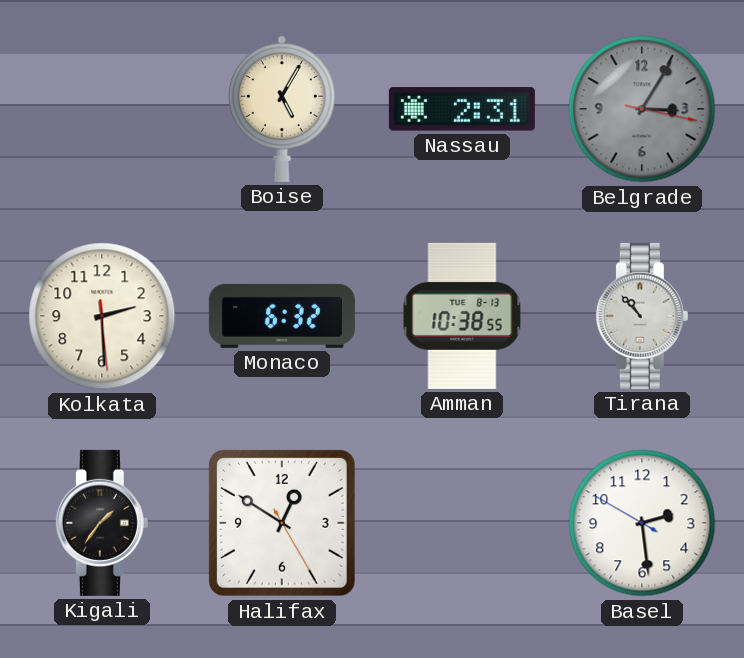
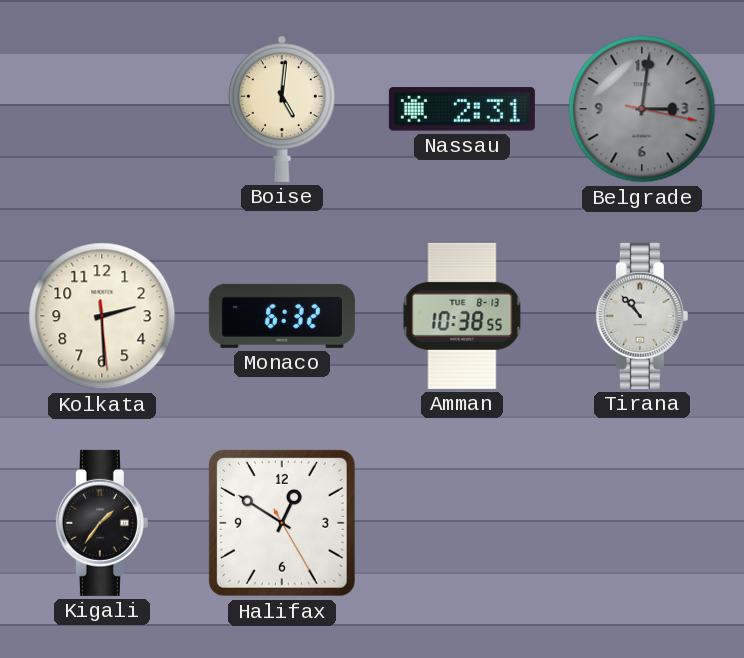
Boise: 5:05 -> 5:01
Belgrade: 3:05 -> 3:01
Basel: 2:28 -> none
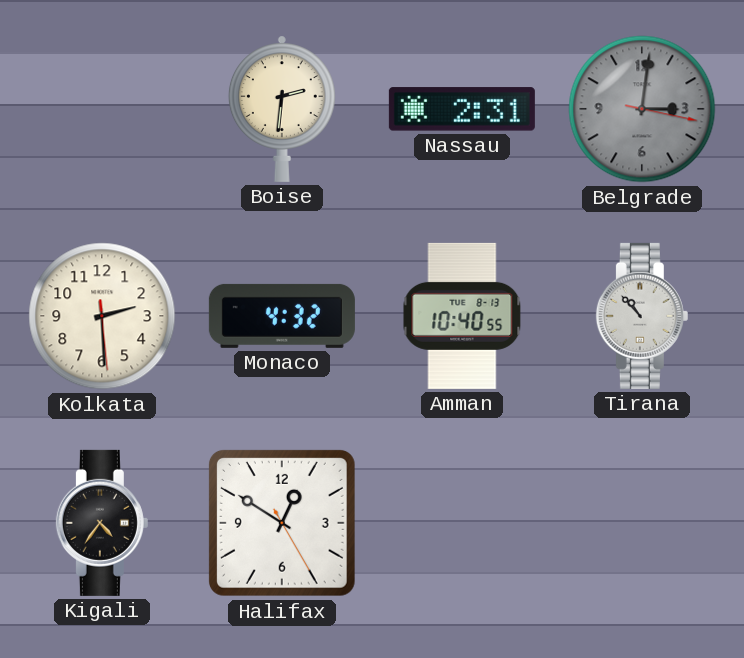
Boise: 5:01 -> 2:31
Monaco: 6:32 -> 4:32
Amman: 10:38 -> 10:40
Kigali: 1:36 -> 4:36
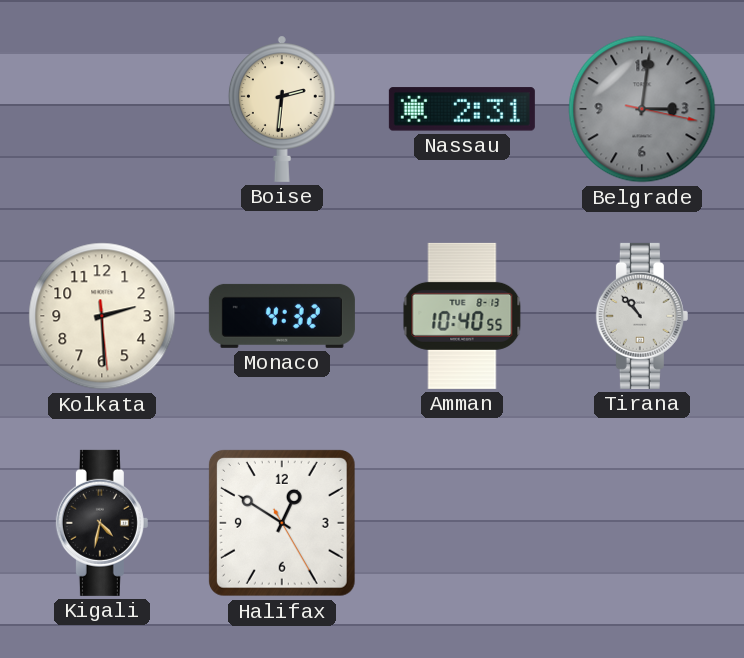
Kigali: 4:36 -> 4:32
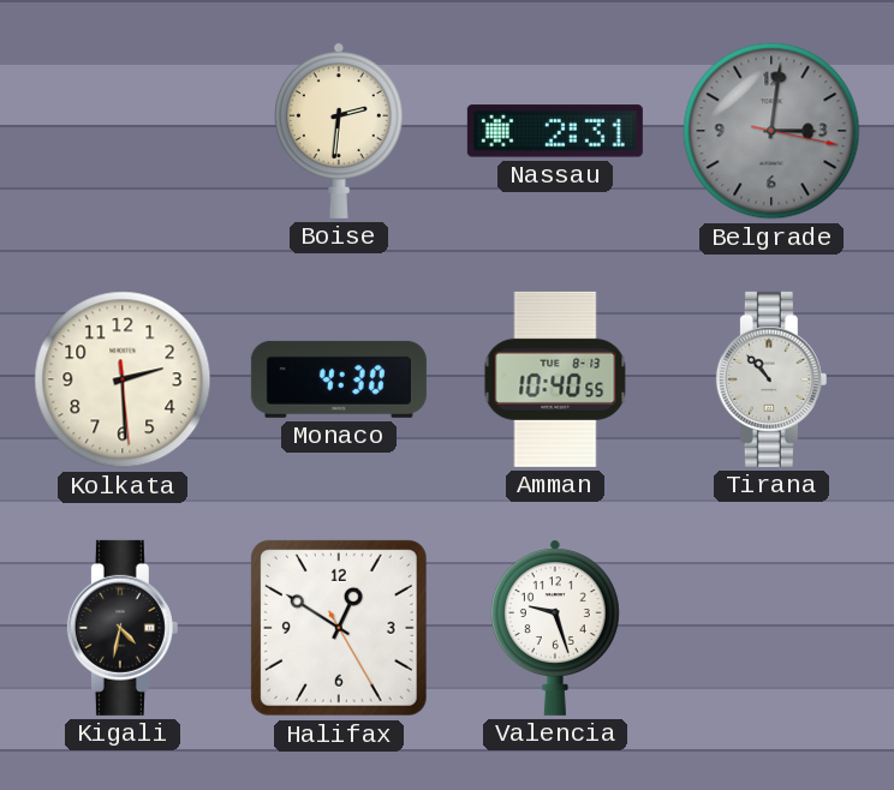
Monaco: 4:32 -> 4:30
Valencia: none -> 9:27
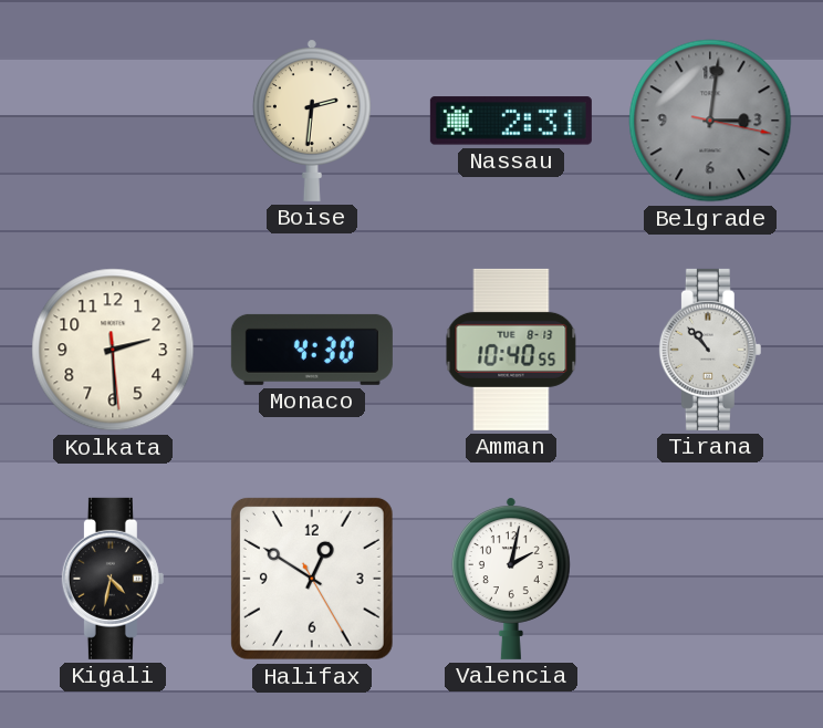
Valencia: 9:27 -> 2:02
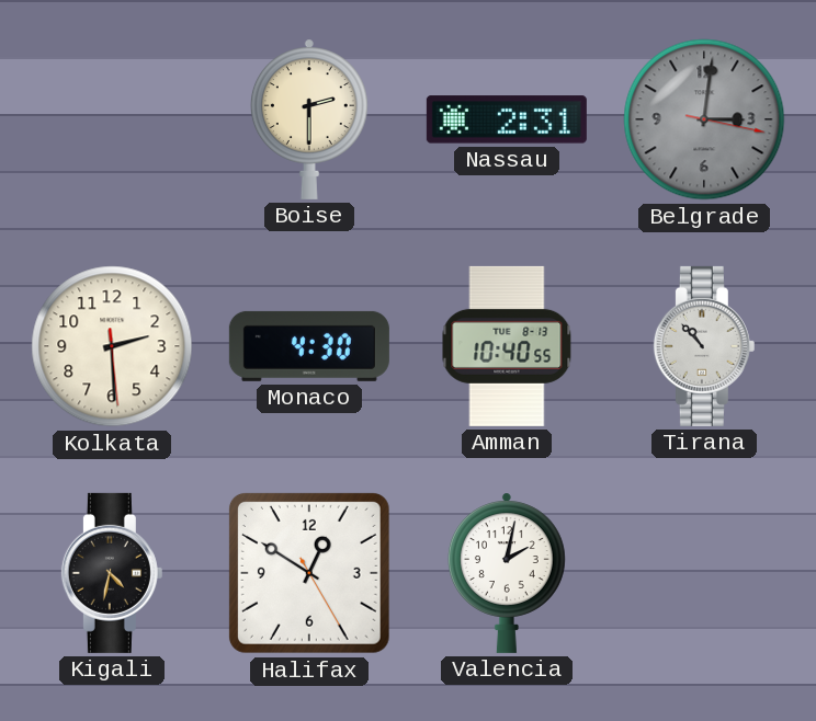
Boise: 2:31 -> 2:30
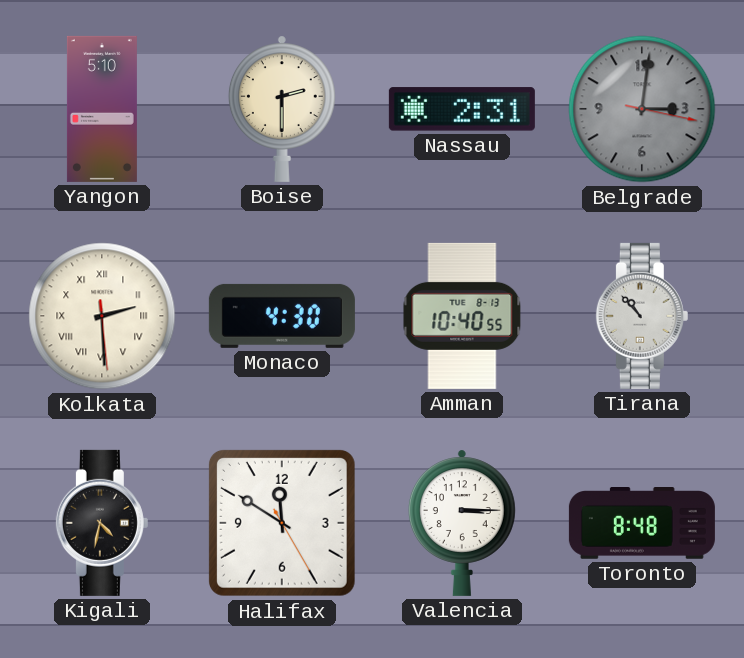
Yangon: none -> 5:10
Kolkata numerals: Arabic -> Roman
Halifax: 12:50 -> 11:50
Valencia: 2:02 -> 3:15
Toronto: none -> 8:48
